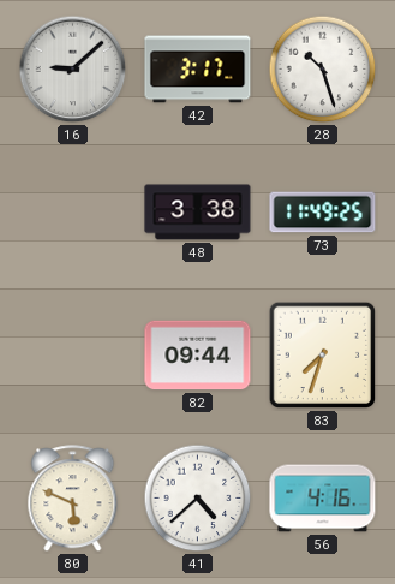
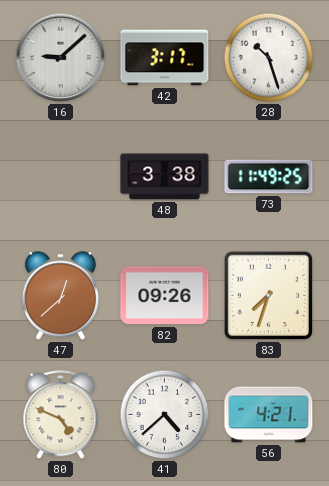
47: none -> 12:38
82: 09:44 -> 09:26
80: 5:49 -> 4:49
56: 4:16 -> 4:21
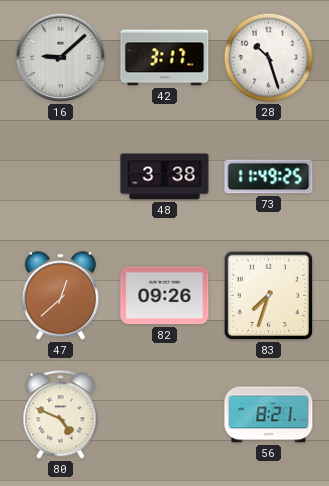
41: 4:38 -> none
56: 4:21 -> 8:21
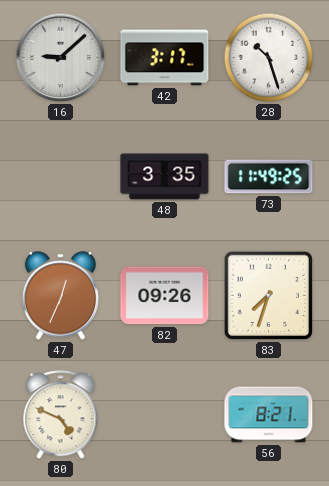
48: 3:38 -> 3:35
47: 12:38 -> 12:34
